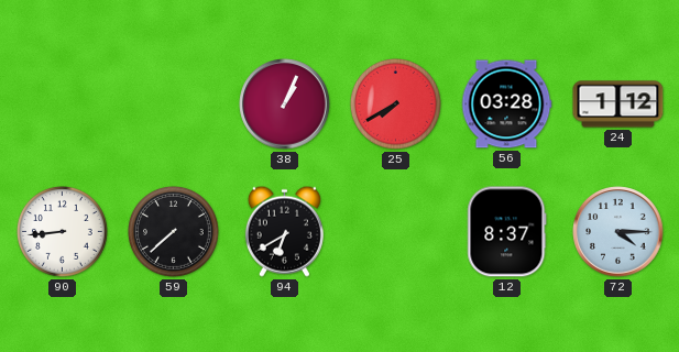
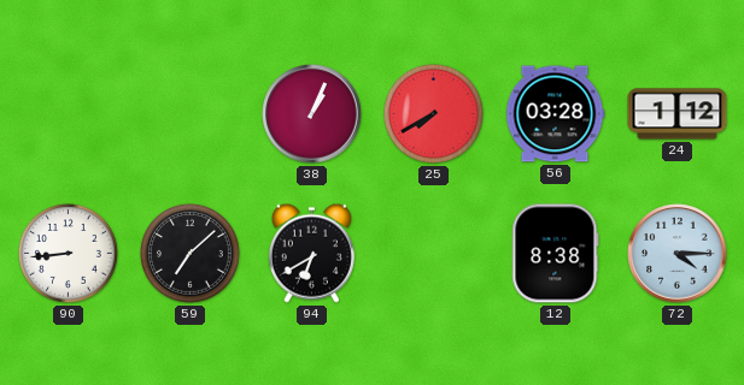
59: 7:38 -> 7:08
12: 8:37 -> 8:38
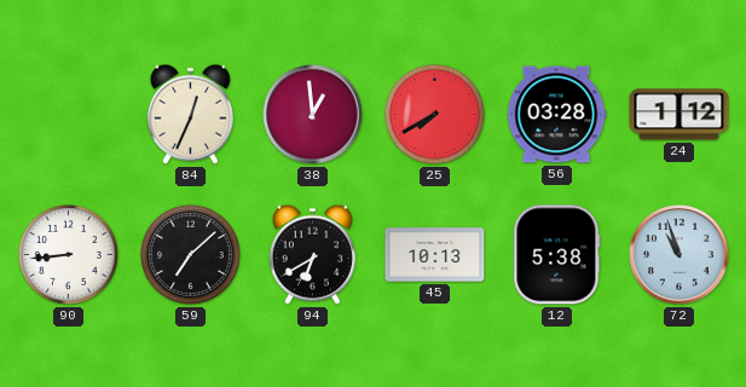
84: none -> 12:34
38: 1:04 -> 12:59
45: none -> 10:13
12: 8:38 -> 5:38
72: 4:15 -> 10:57
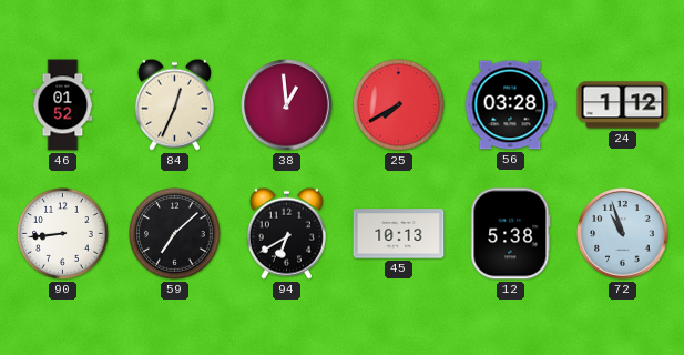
46: none -> 01:52
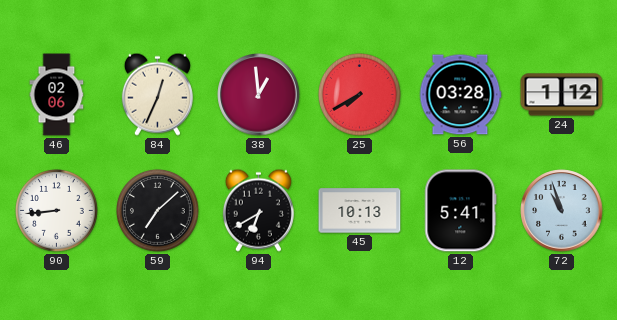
46: 01:52 -> 02:06
12: 5:38 -> 5:41
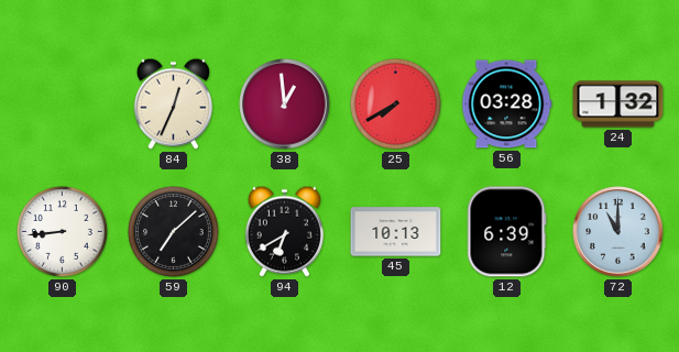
46: 02:06 -> none
24: 1:12 -> 1:32
12: 5:41 -> 6:39
72: 10:57 -> 11:00
